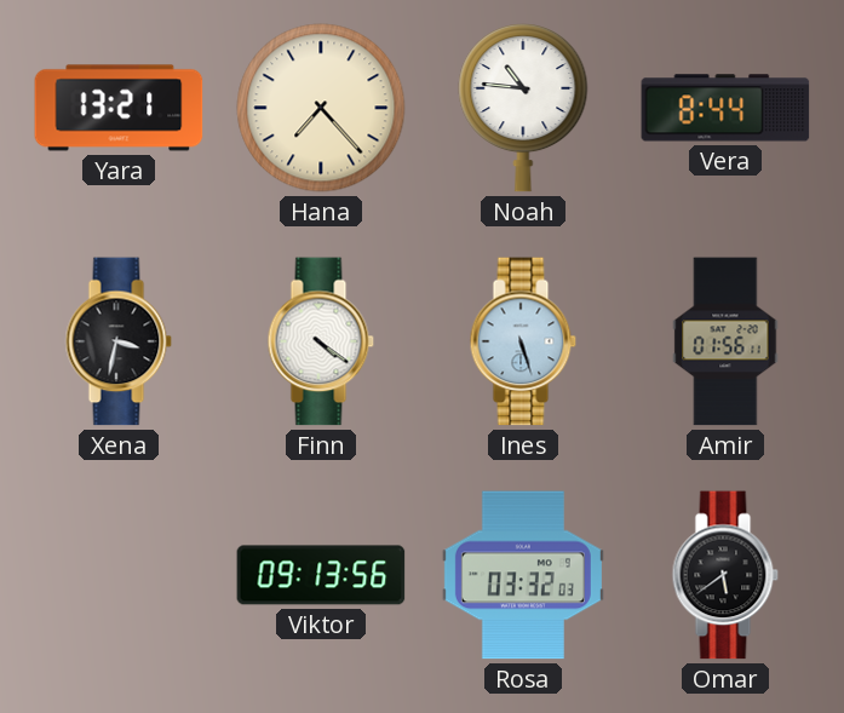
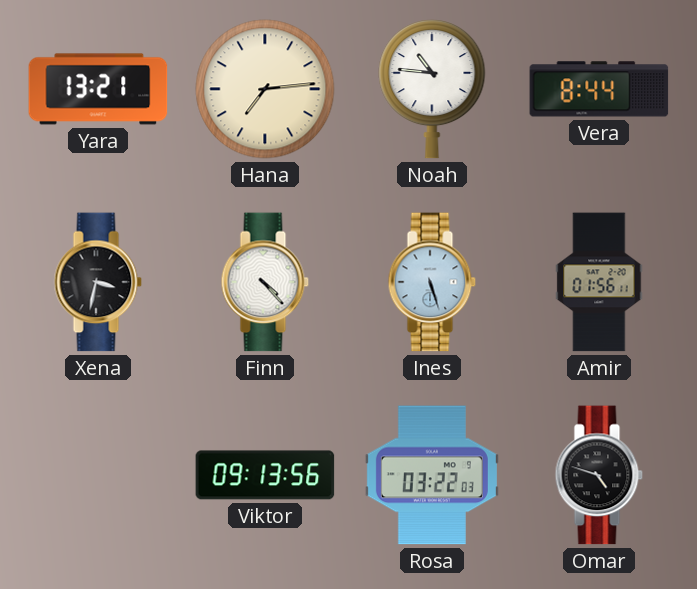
Hana: 7:23 -> 7:14
Finn: 4:21 -> 4:23
Rosa: 03:32 -> 03:22
Omar: 5:39 -> 4:48
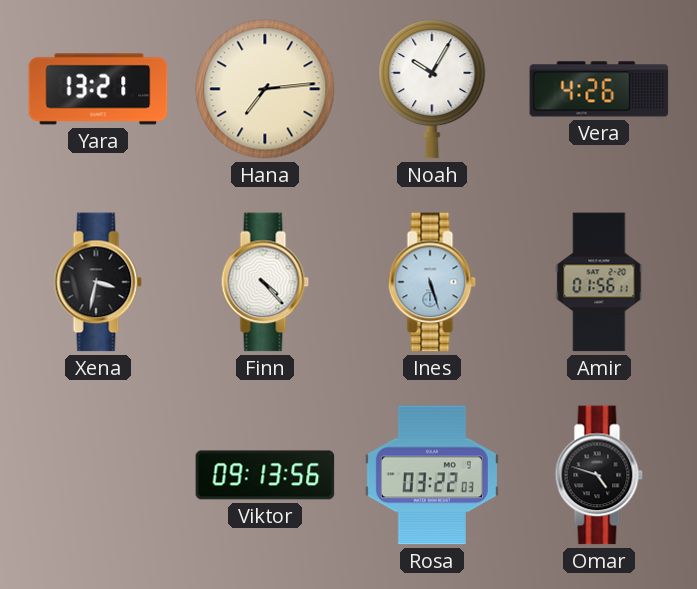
Noah: 10:46 -> 10:05
Vera: 8:44 -> 4:26
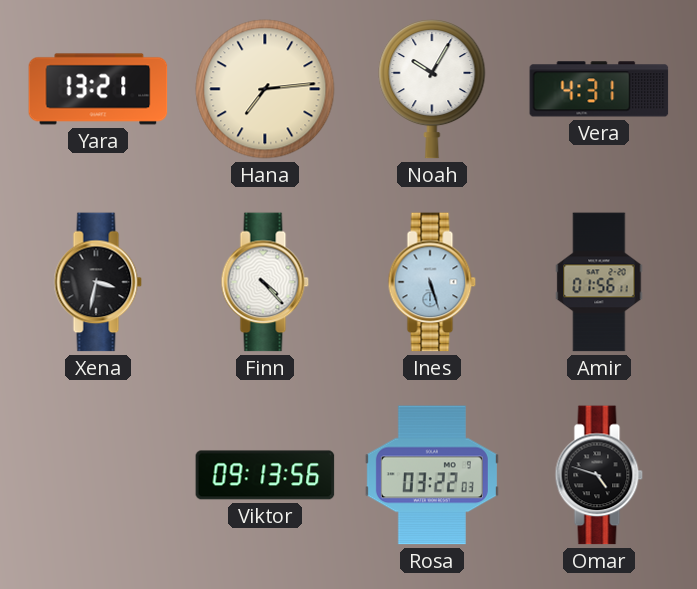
Vera: 4:26 -> 4:31
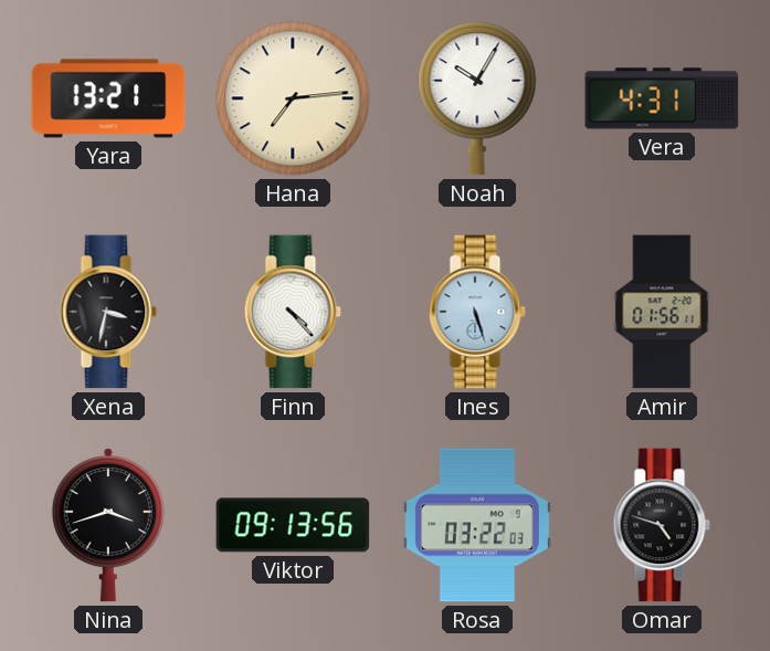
Nina: none -> 3:42
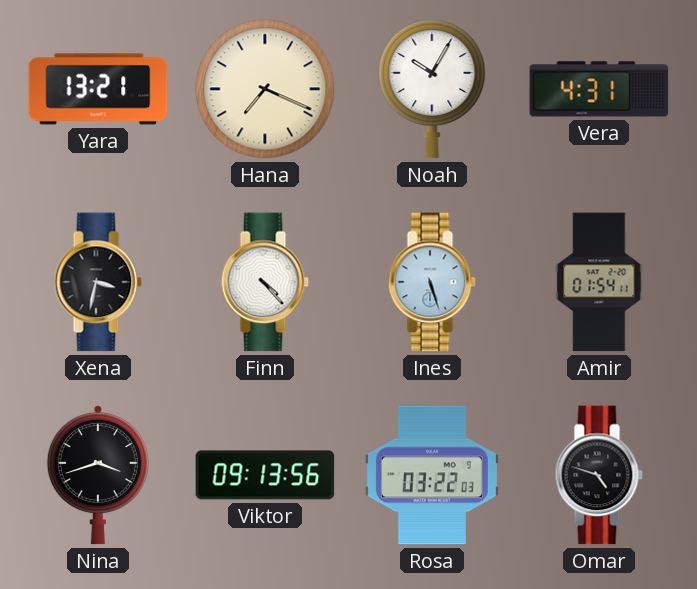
Hana: 7:14 -> 7:19
Amir: 01:56 -> 01:54
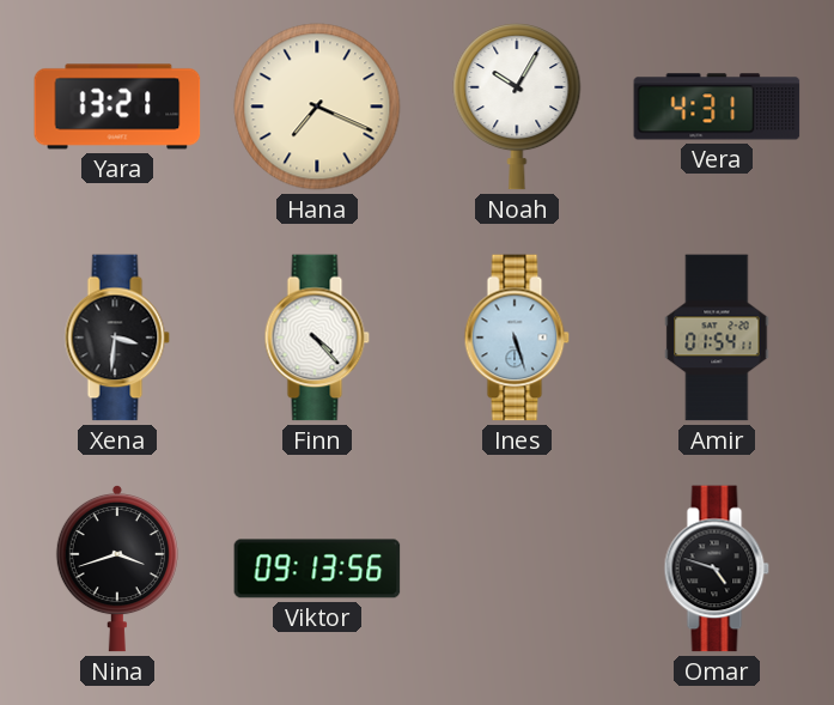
Xena: 3:32 -> 3:31
Rosa: 03:22 -> none
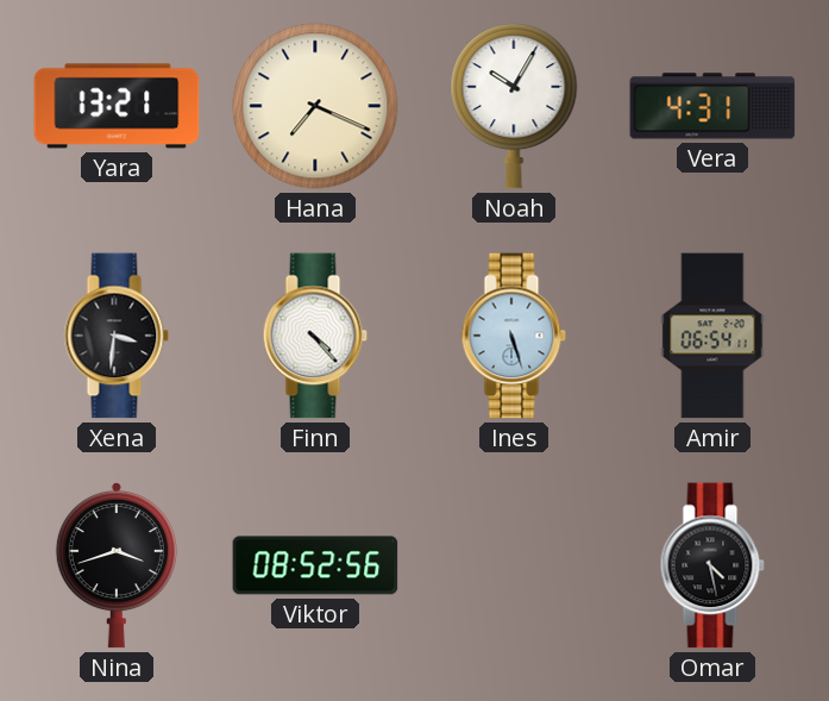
Amir: 01:54 -> 06:54
Viktor: 09:13 -> 08:52
Omar: 4:48 -> 4:28
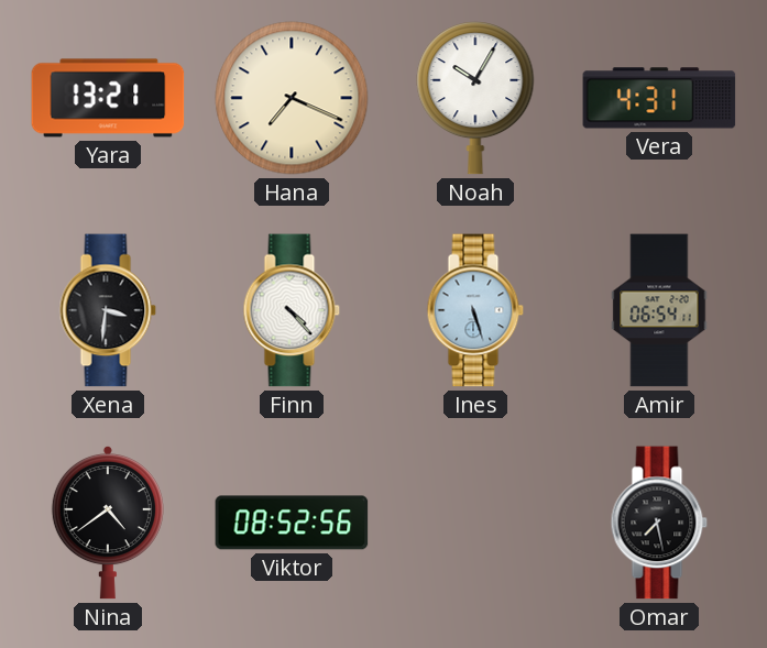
Nina: 3:42 -> 4:39
Omar: 4:28 -> 7:28
